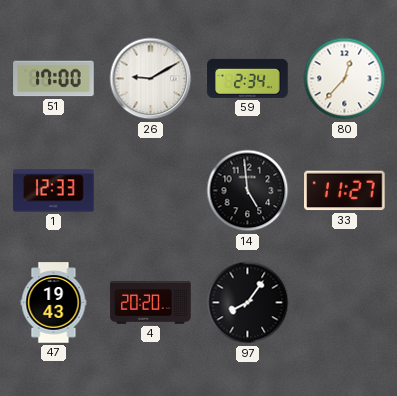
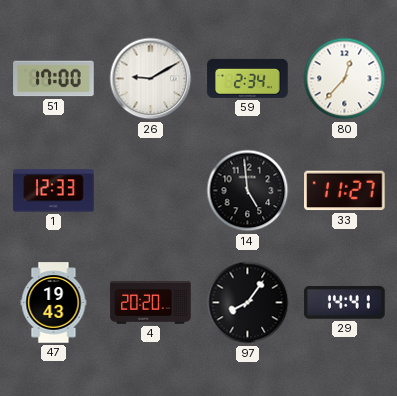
29: none -> 14:41
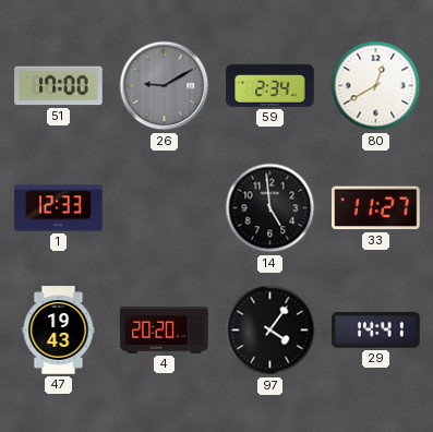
26 dial: white -> grey
80: 12:37 -> 12:40
97: 8:06 -> 4:06
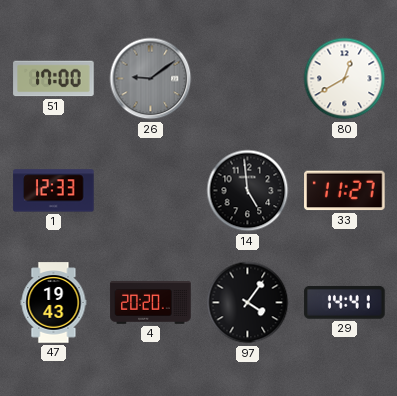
26: 9:10 -> 9:09
59: 2:34 -> none
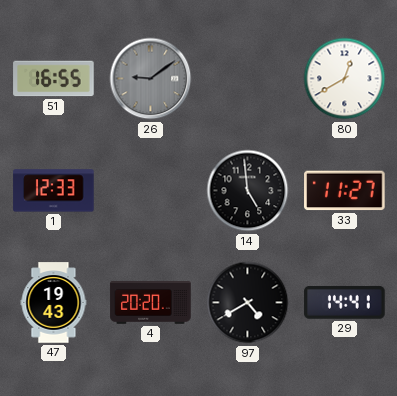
51: 17:00 -> 16:55
97: 4:06 -> 4:40
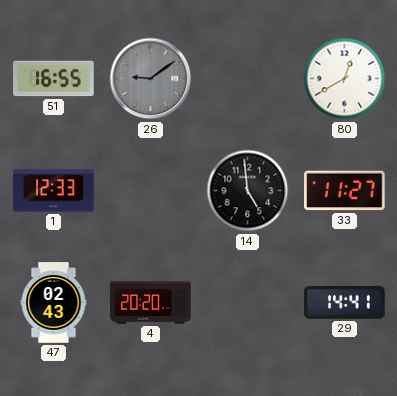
47: 19:43 -> 02:43
97: 4:40 -> none
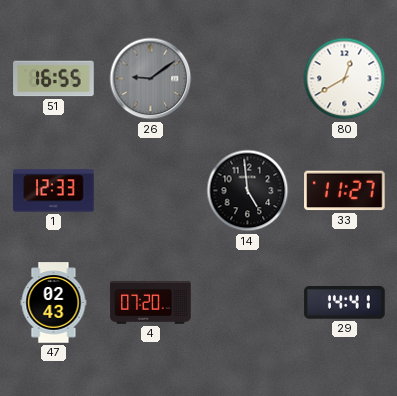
4: 20:20 -> 07:20
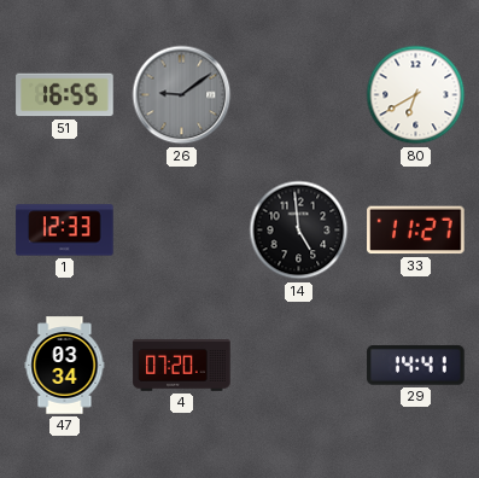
80: 12:40 -> 6:40
47: 02:43 -> 03:34
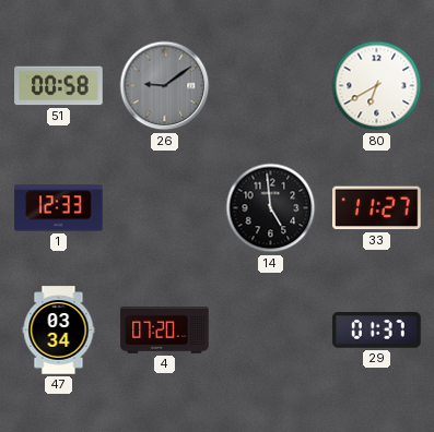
51: 16:55 -> 00:58
29: 14:41 -> 01:37
